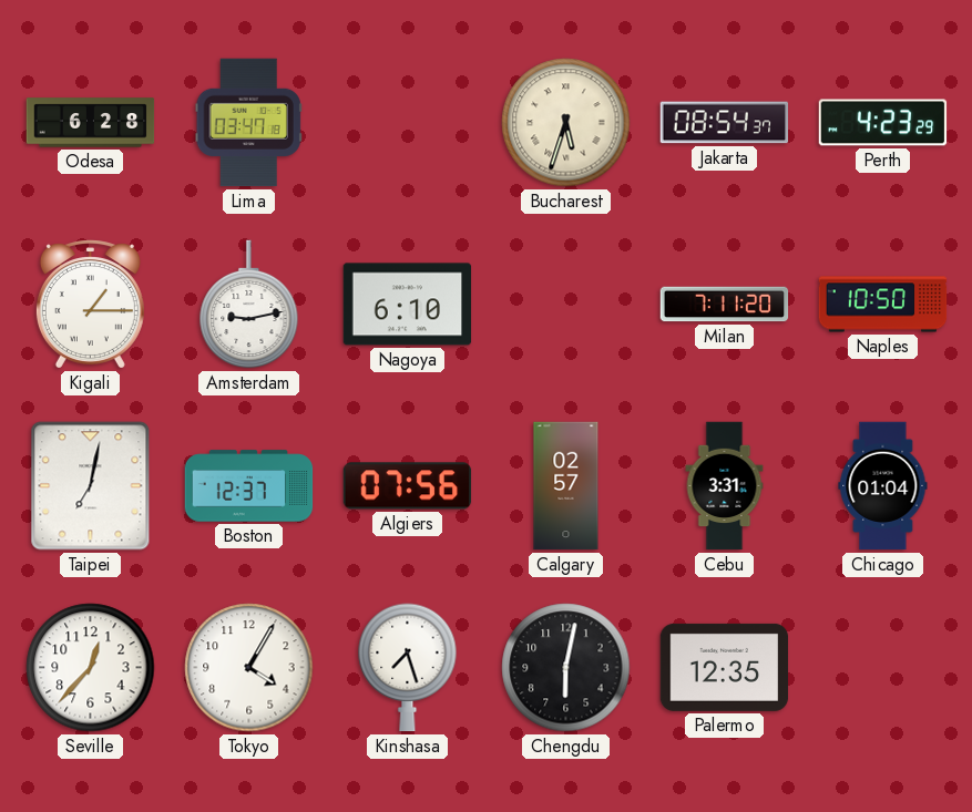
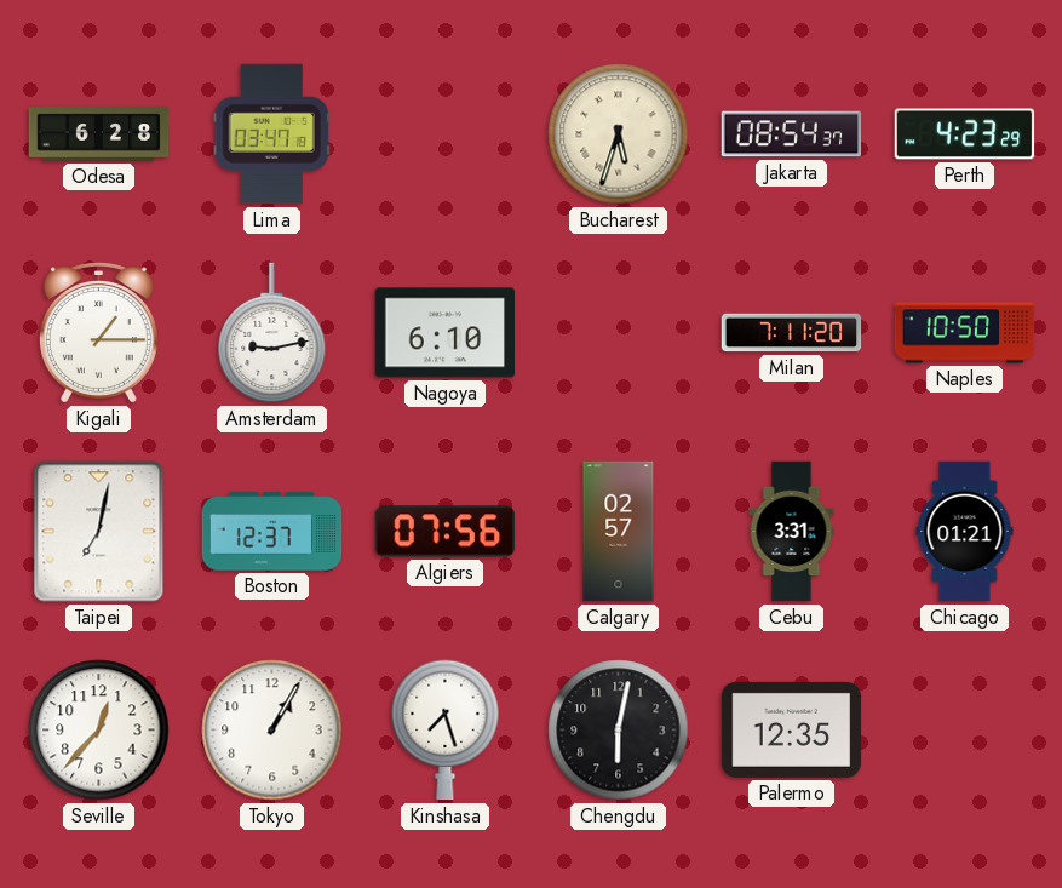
Chicago: 01:04 -> 01:21
Tokyo: 4:05 -> 1:05
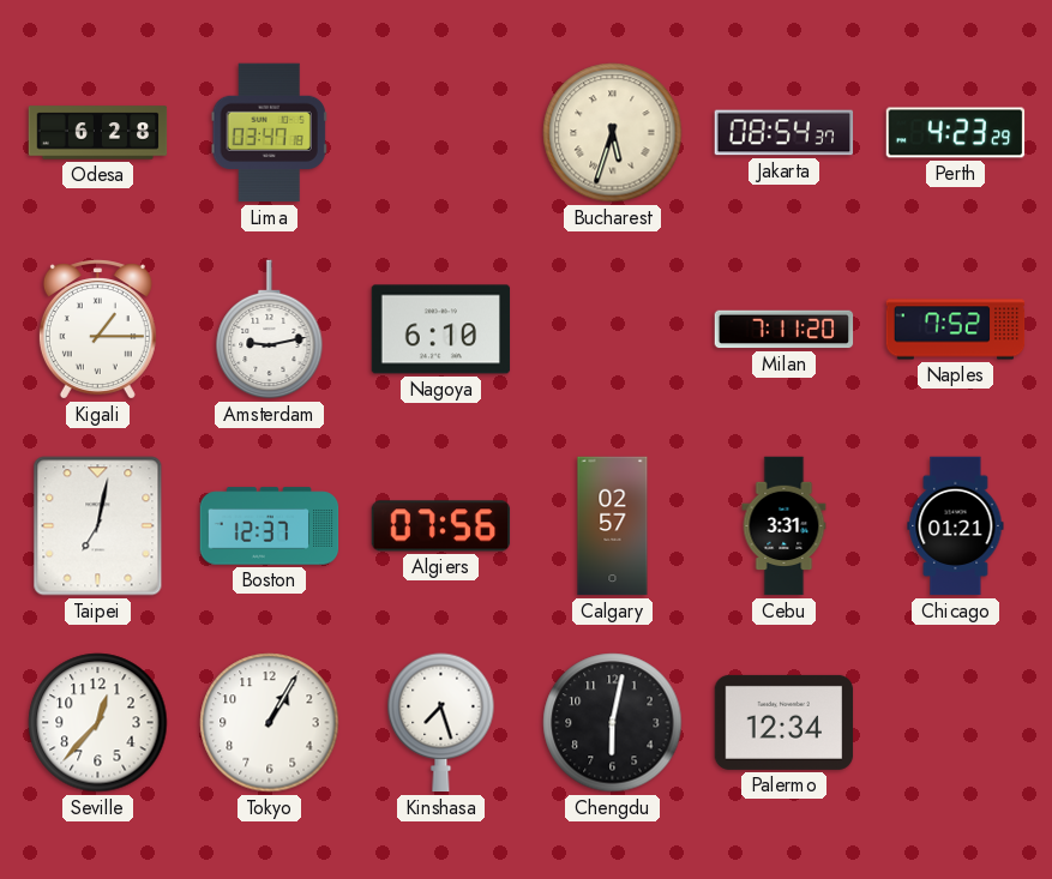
Naples: 10:50 -> 7:52
Palermo: 12:35 -> 12:34
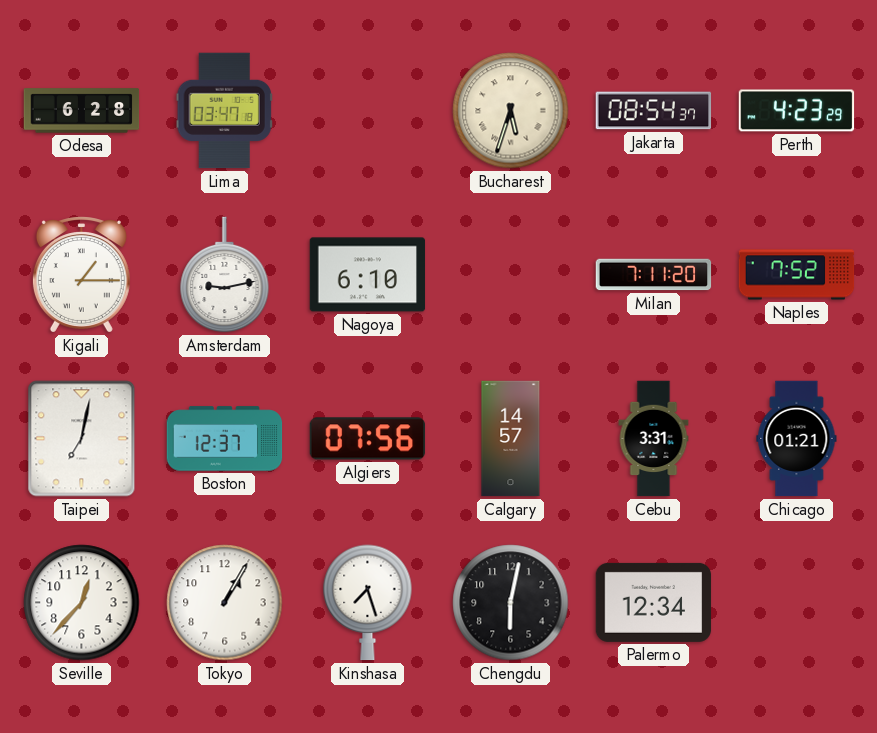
Calgary: 02:57 -> 14:57
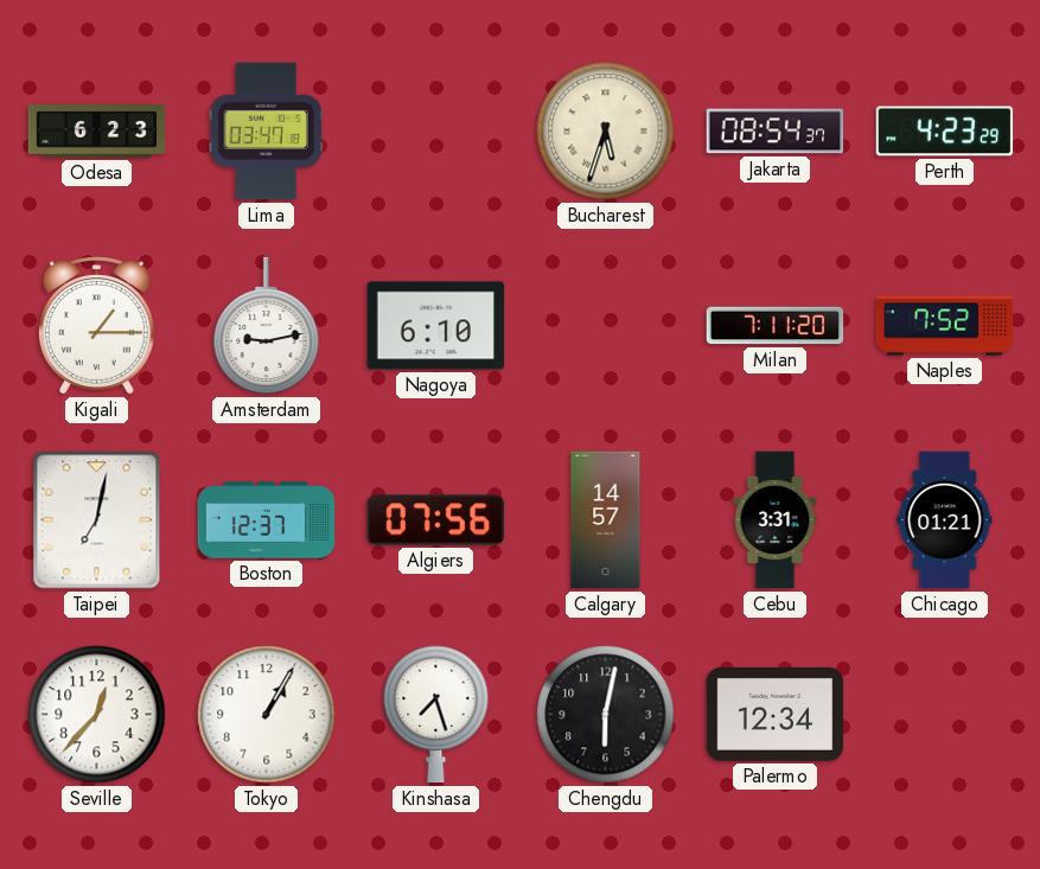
Odesa: 6:28 -> 6:23
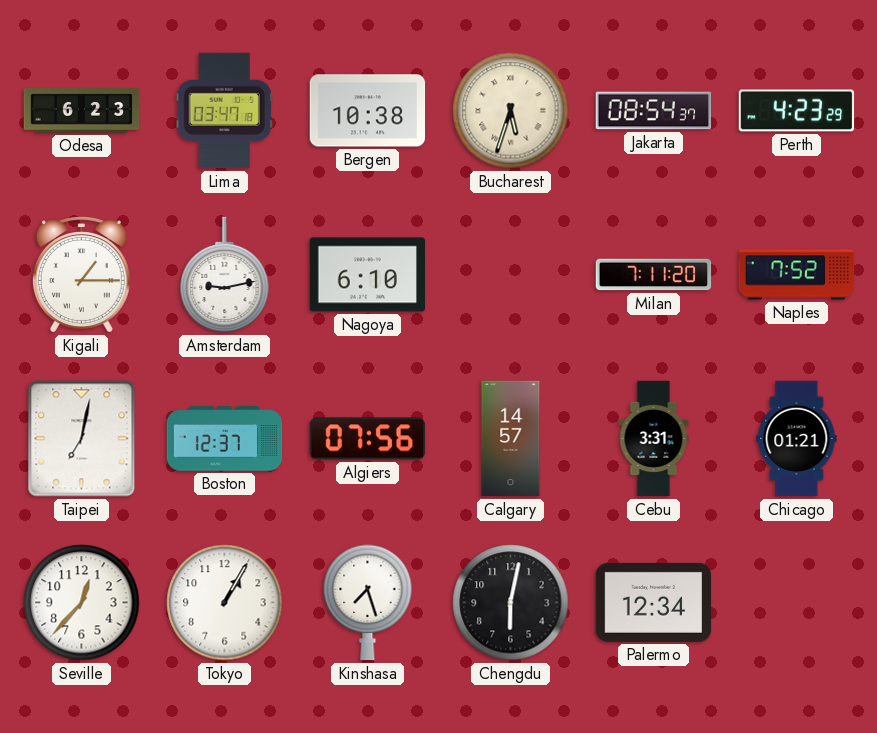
Bergen: none -> 10:38
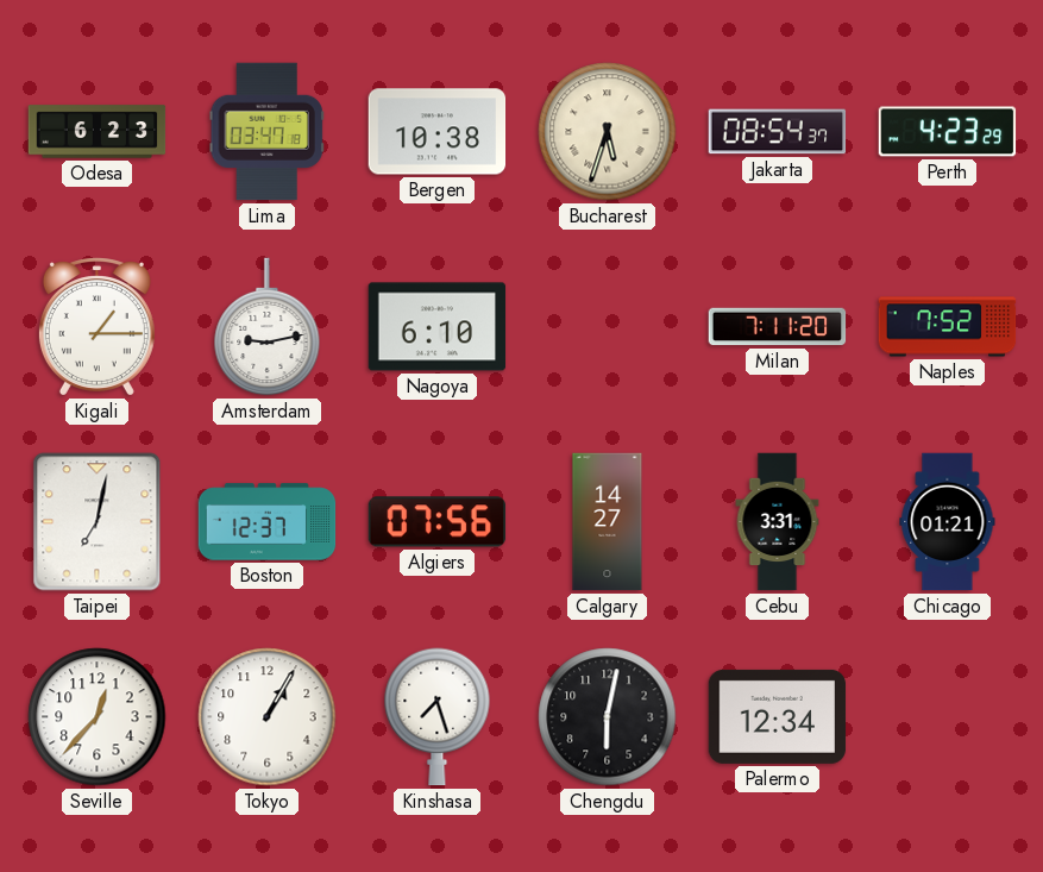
Calgary: 14:57 -> 14:27
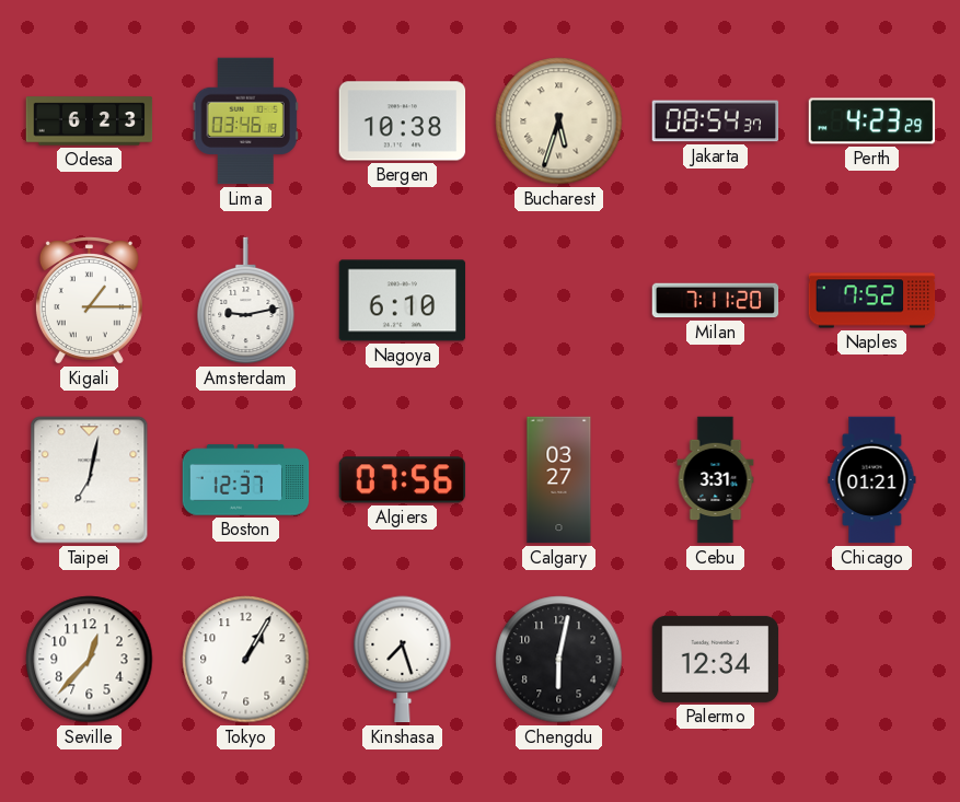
Lima: 03:47 -> 03:46
Calgary: 14:27 -> 03:27
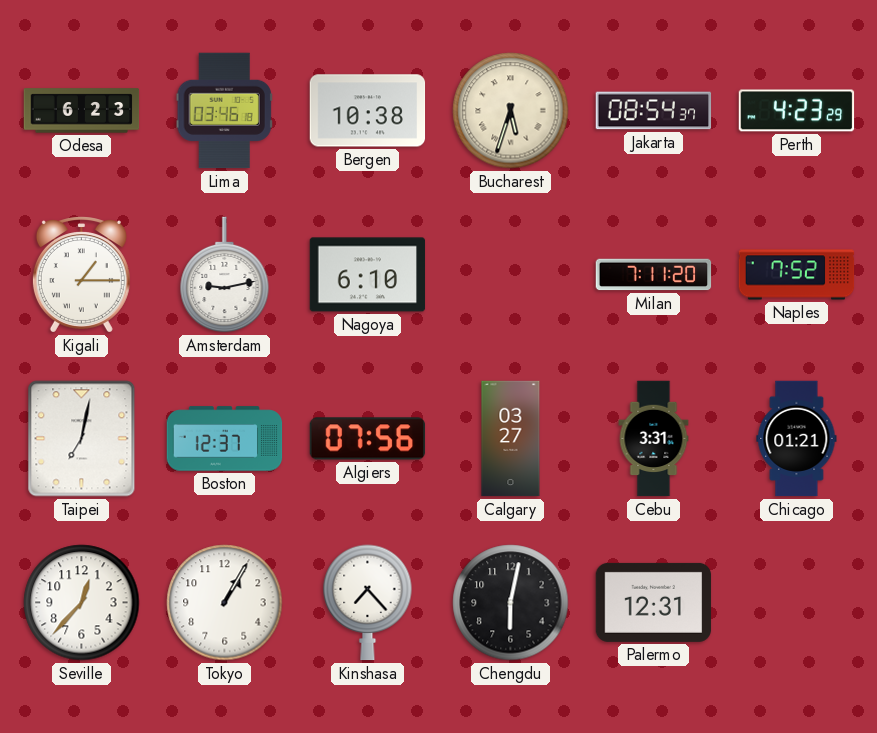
Kinshasa: 7:27 -> 7:23
Palermo: 12:34 -> 12:31
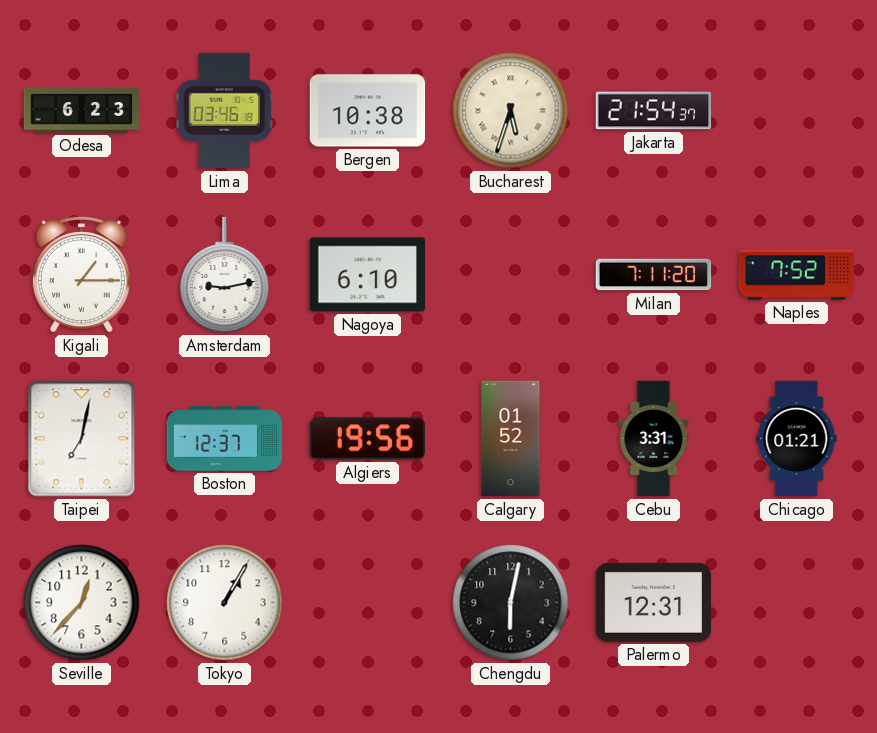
Jakarta: 08:54 -> 21:54
Perth: 4:23 -> none
Algiers: 07:56 -> 19:56
Calgary: 03:27 -> 01:52
Kinshasa: 7:23 -> none
